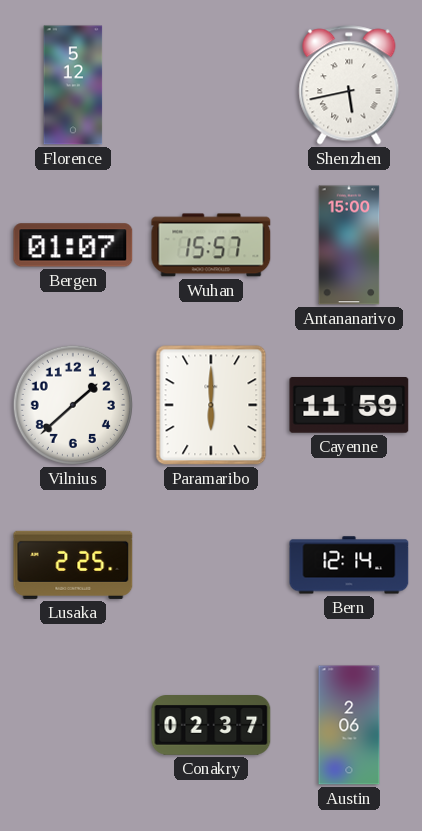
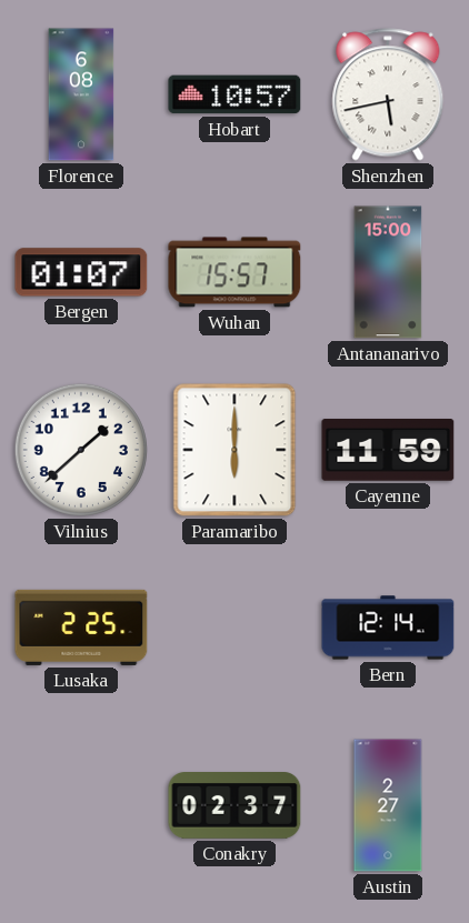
Florence: 5:12 -> 6:08
Hobart: none -> 10:57
Austin: 2:06 -> 2:27
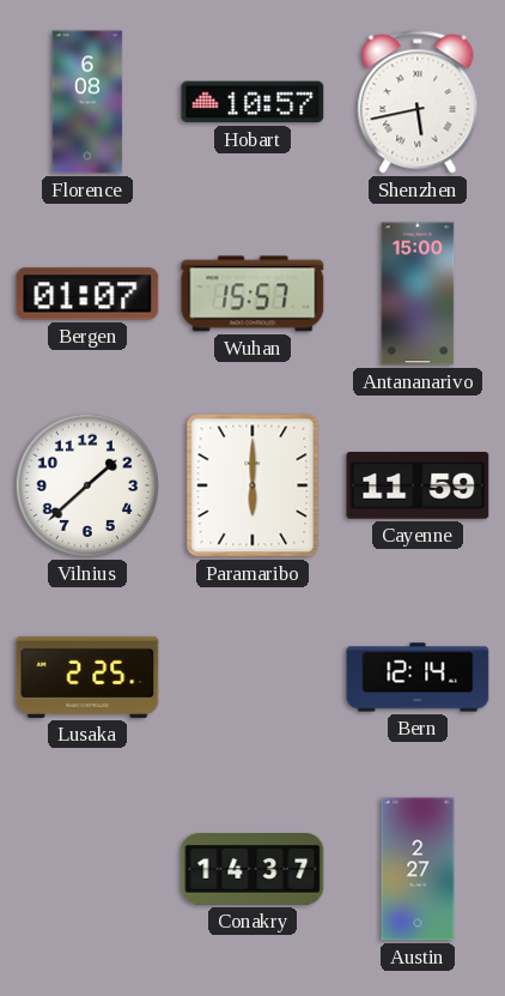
Conakry: 02:37 -> 14:37
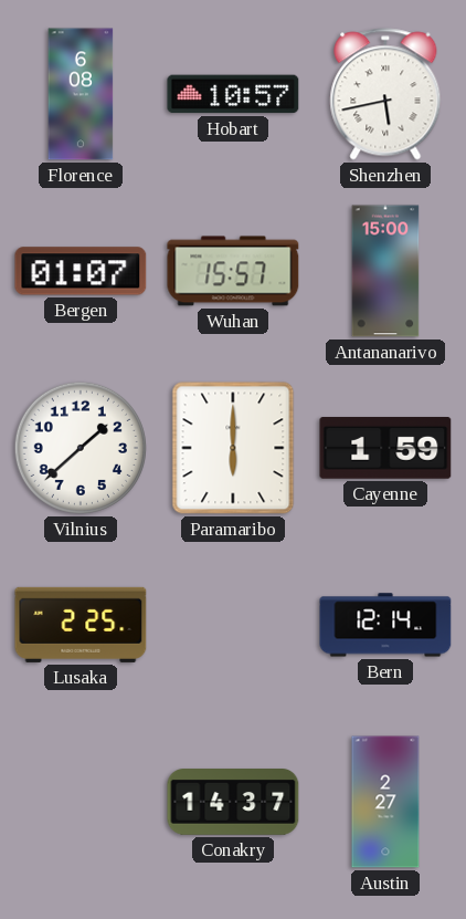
Cayenne: 11:59 -> 1:59
